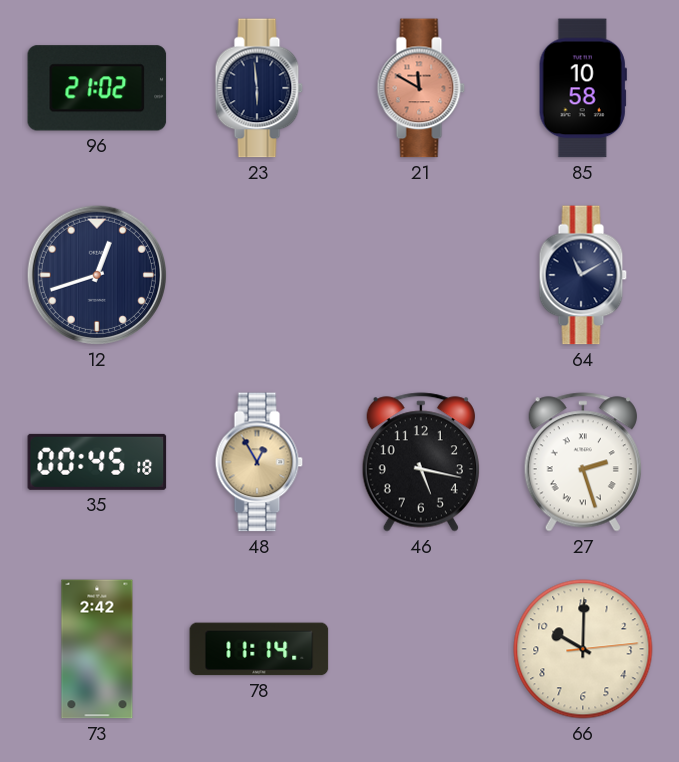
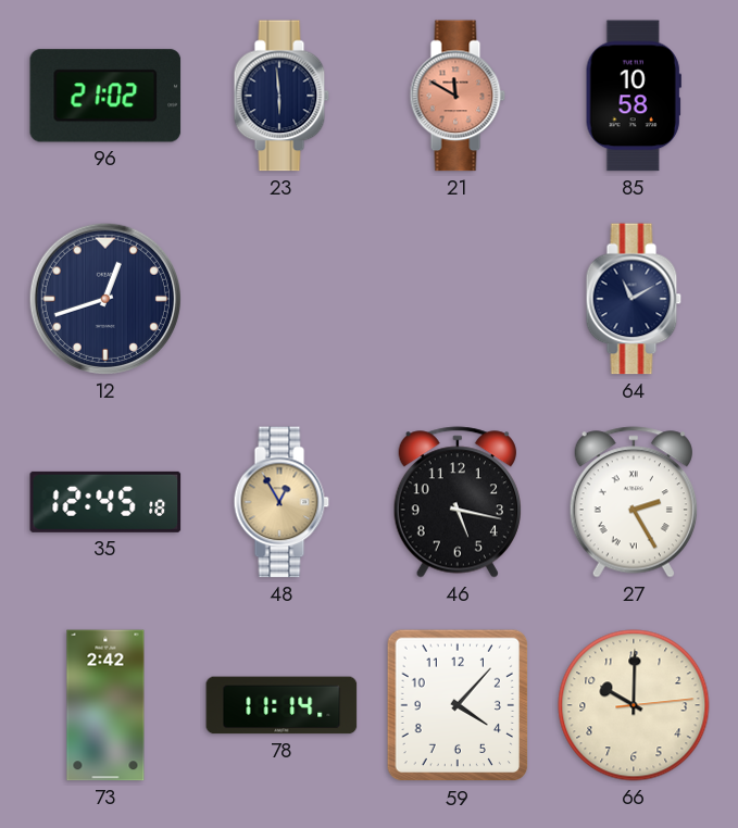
35: 00:45 -> 12:45
27: 2:27 -> 2:25
59: none -> 4:07
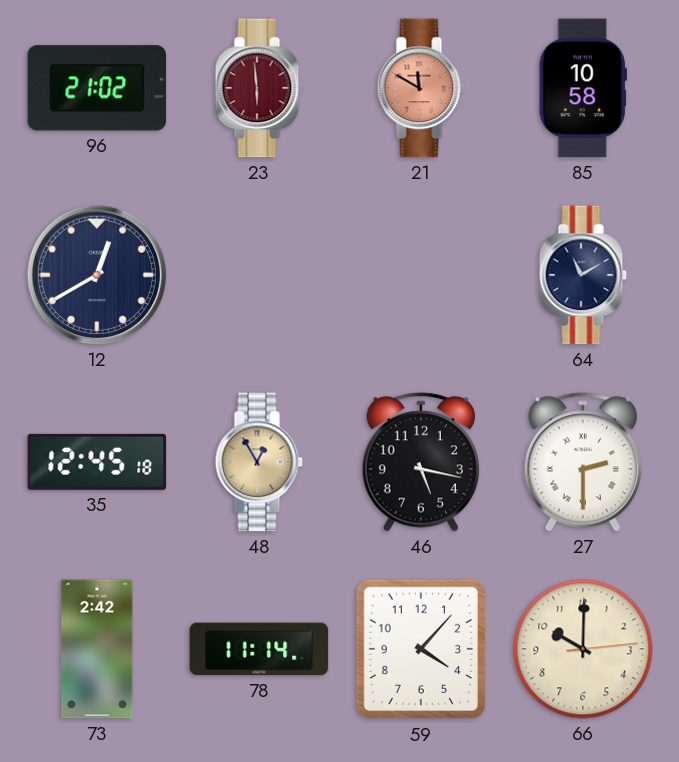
23 dial: navy -> burgundy
12: 12:42 -> 12:40
27: 2:25 -> 2:30
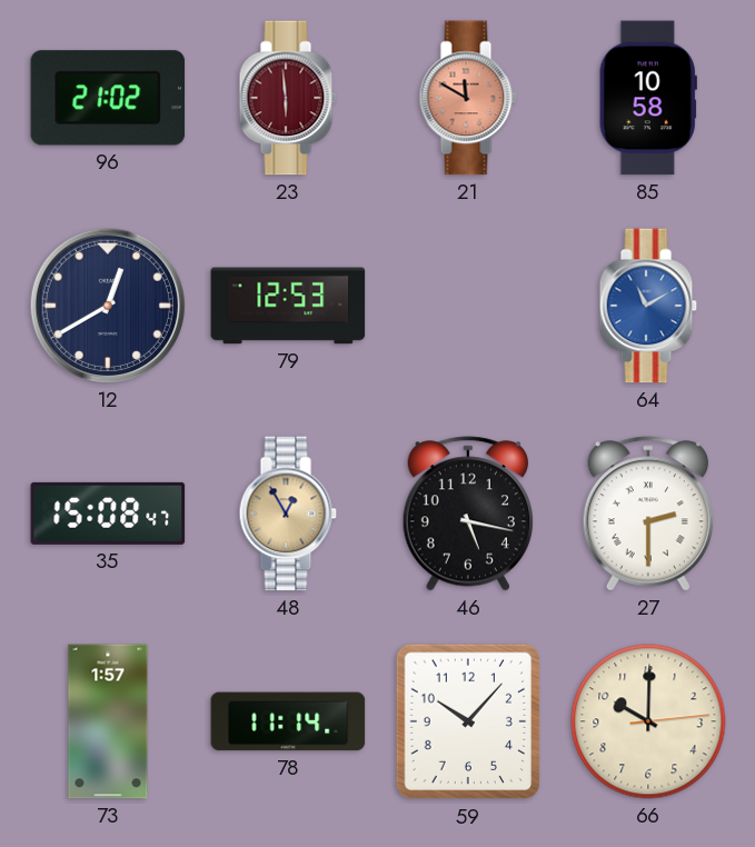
79: none -> 12:53
64 dial: navy -> blue
35: 12:45 -> 15:08
73: 2:42 -> 1:57
59: 4:07 -> 10:07
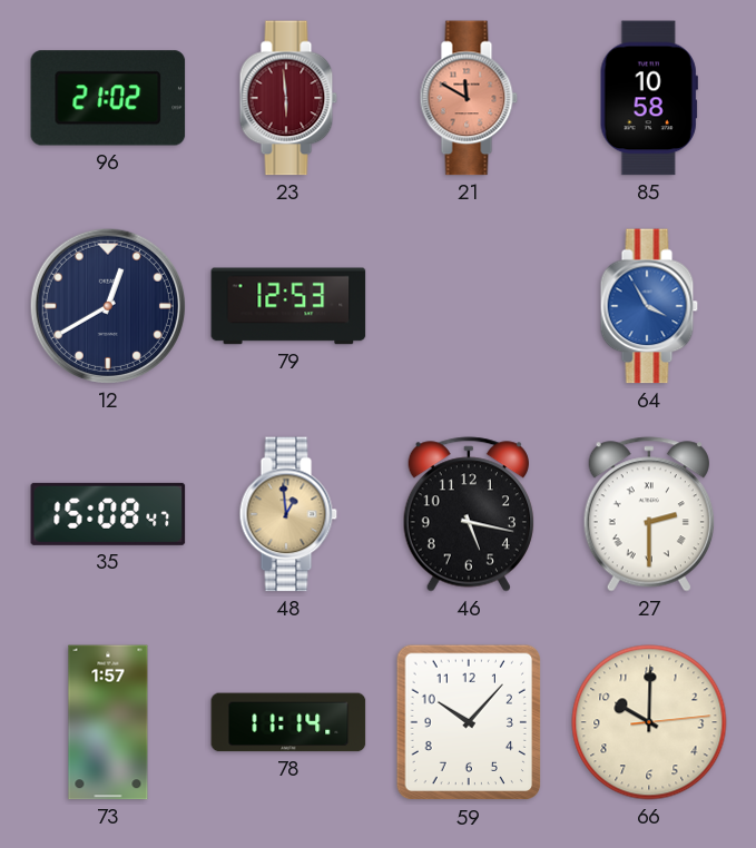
64: 11:10 -> 3:55
48: 12:55 -> 12:59
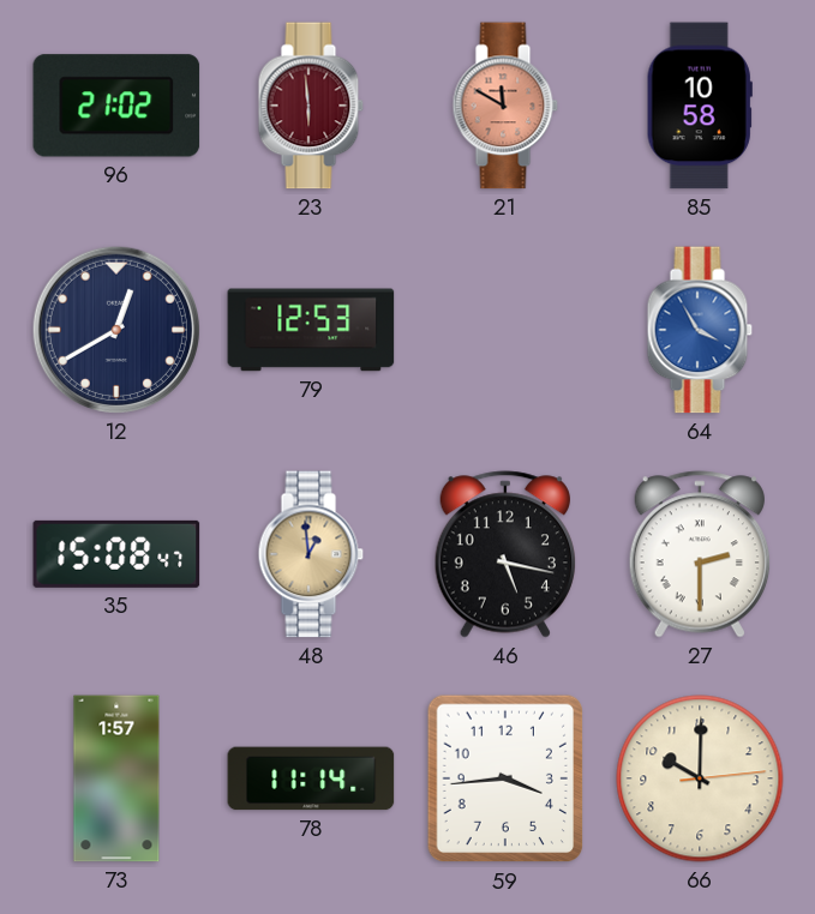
59: 10:07 -> 3:44
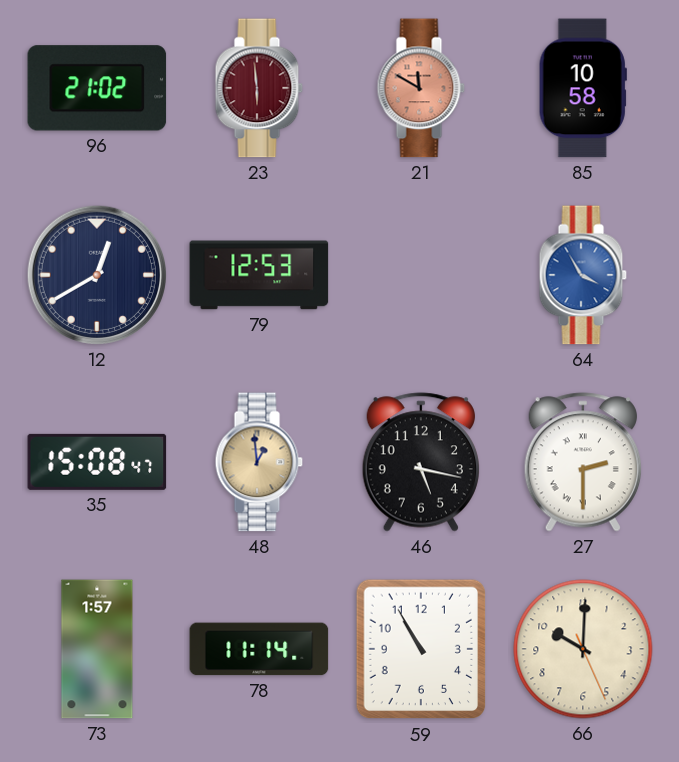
59: 3:44 -> 10:55
66: 10:00:14 -> 10:00:26
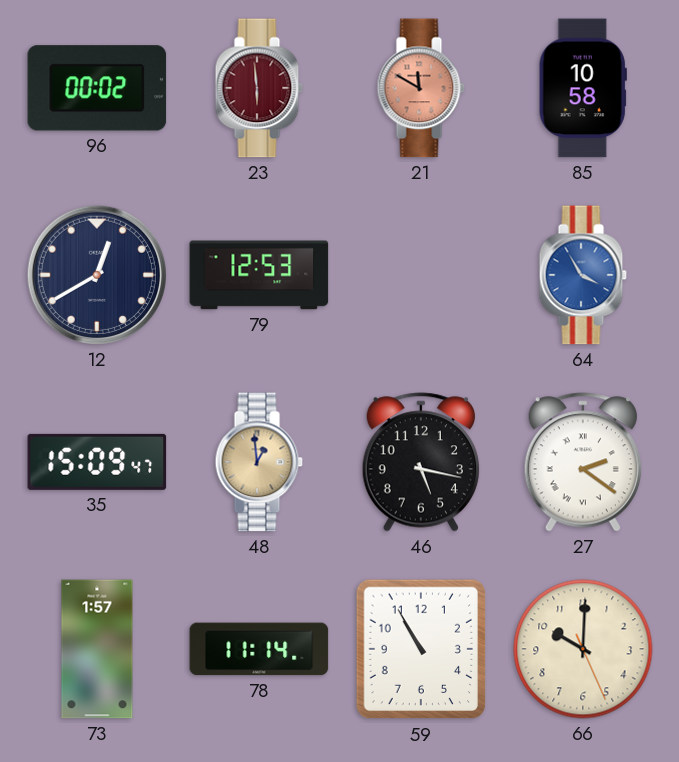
96: 21:02 -> 00:02
35: 15:08 -> 15:09
27: 2:30 -> 2:21
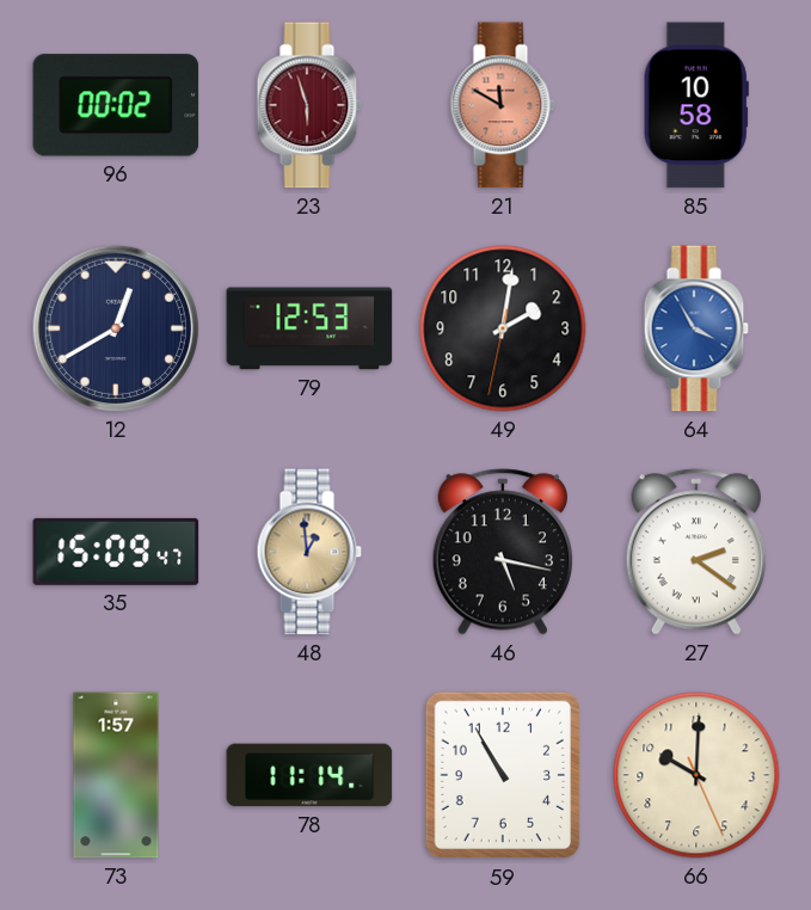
23: 5:59 -> 5:57
49: none -> 2:01
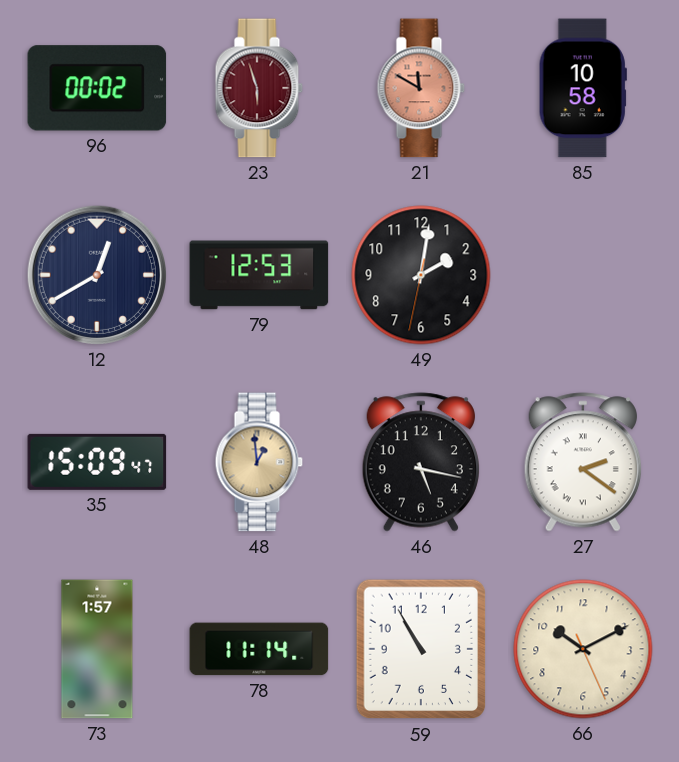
64: 3:55 -> none
66: 10:00 -> 10:10
